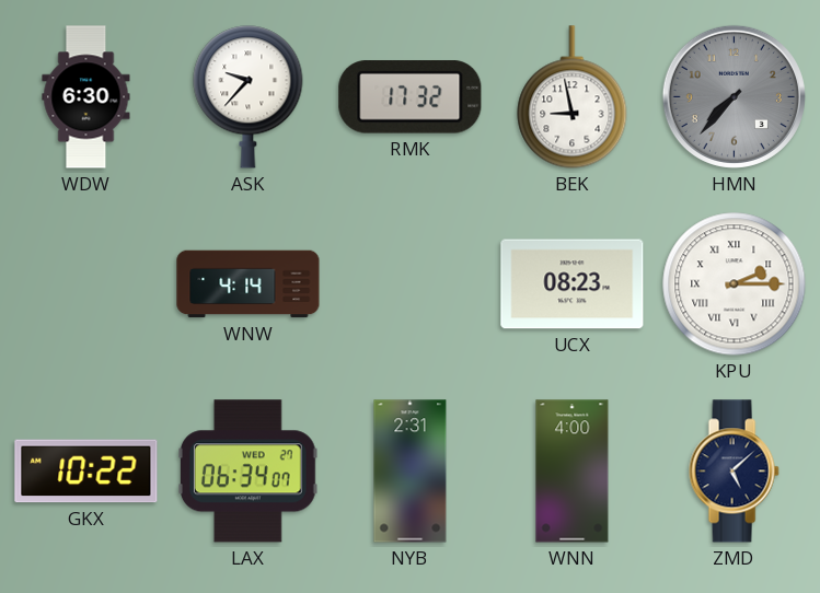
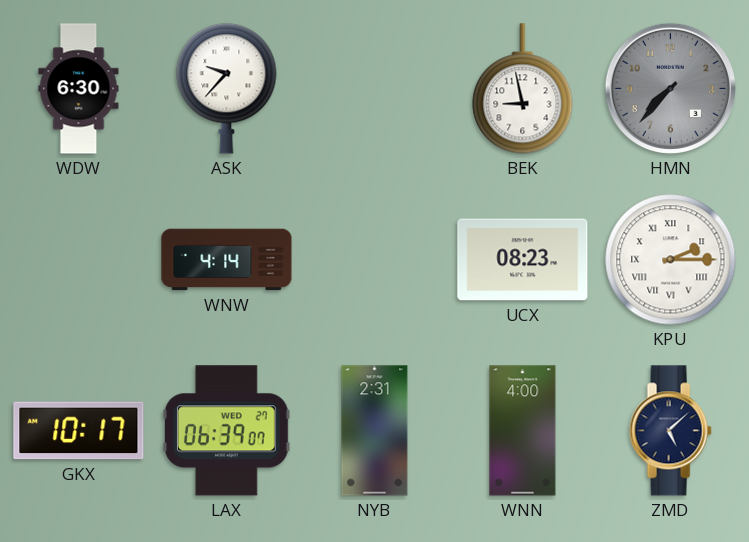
RMK: 17:32 -> none
GKX: 10:22 -> 10:17
LAX: 06:34 -> 06:39
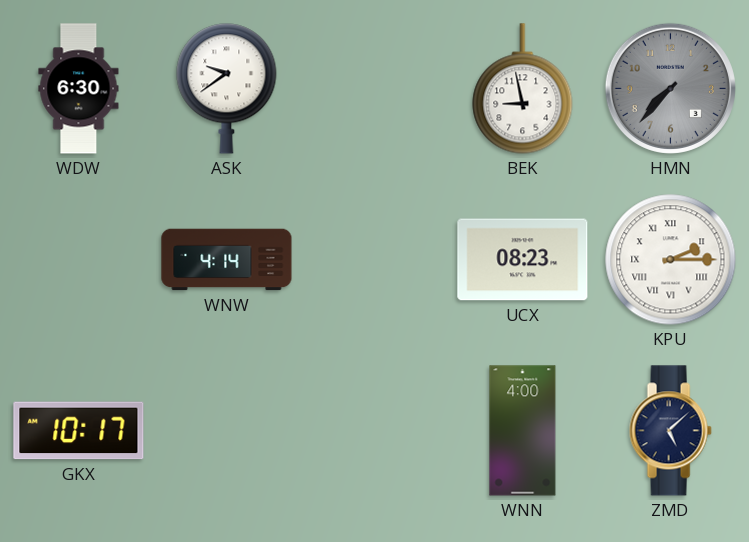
ASK: 9:37 -> 9:39
LAX: 06:39 -> none
NYB: 2:31 -> none
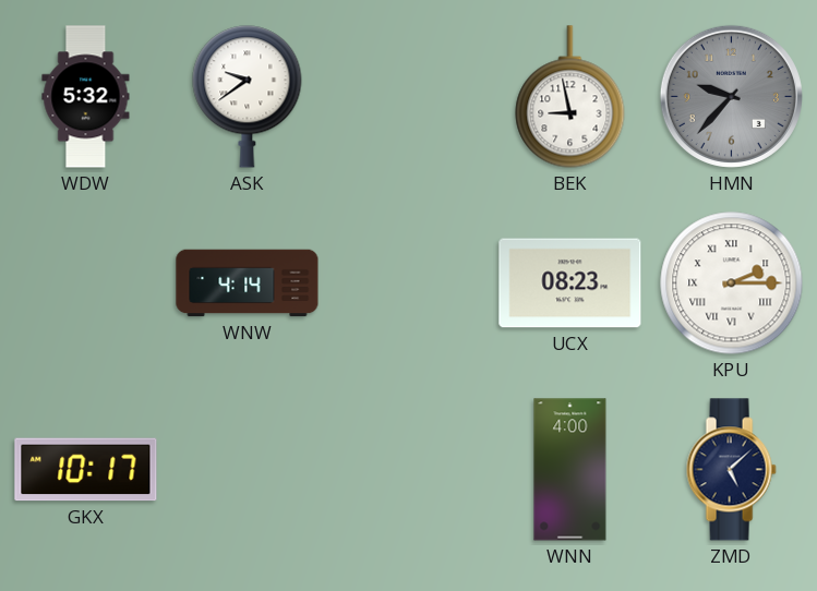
WDW: 6:30 -> 5:32
HMN: 7:37 -> 9:37
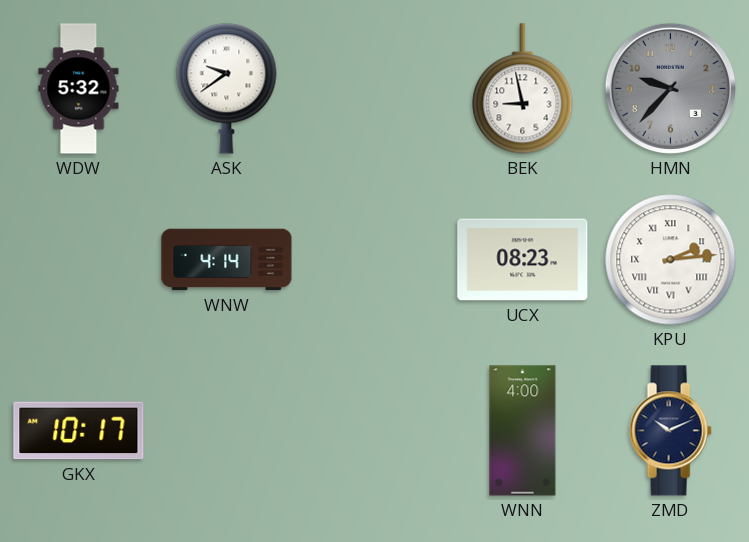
KPU: 2:15 -> 2:14
ZMD: 5:08 -> 10:11
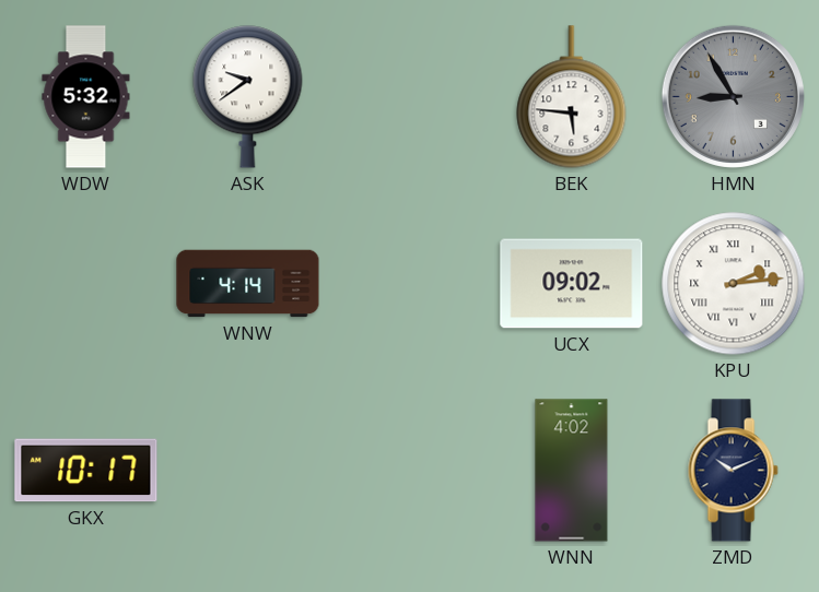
BEK: 8:58 -> 5:46
HMN: 9:37 -> 8:55
UCX: 08:23 -> 09:02
WNN: 4:00 -> 4:02
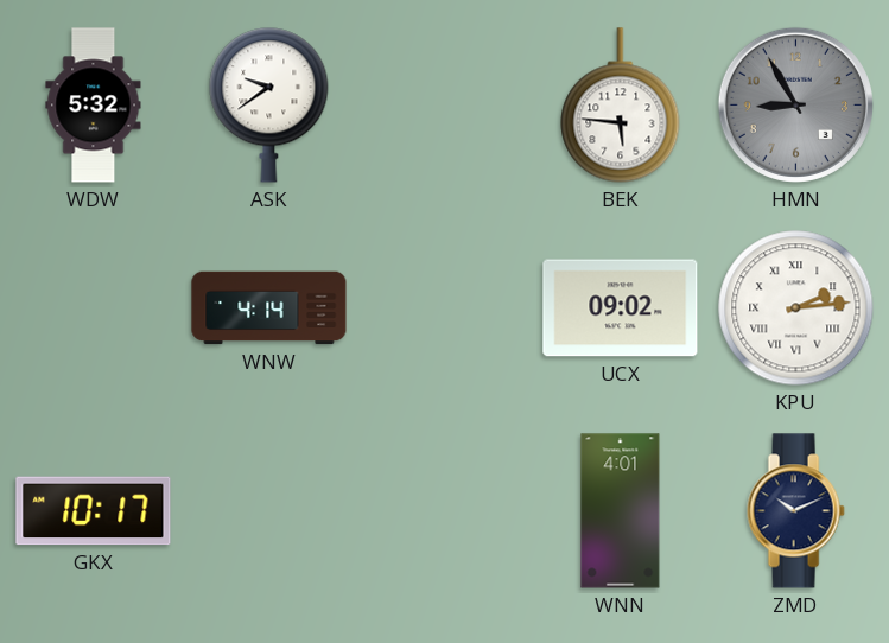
WNN: 4:02 -> 4:01
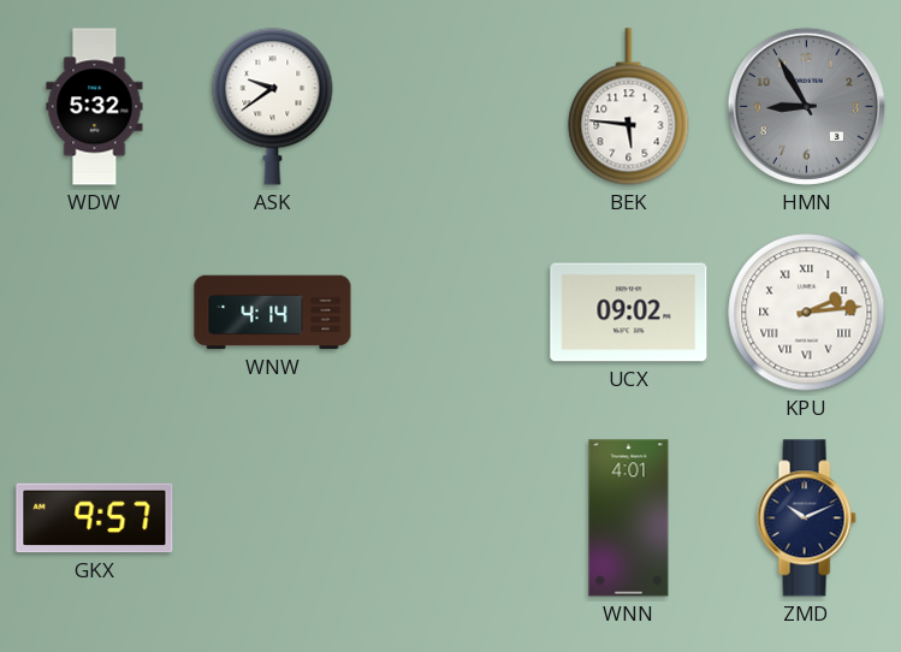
GKX: 10:17 -> 9:57
